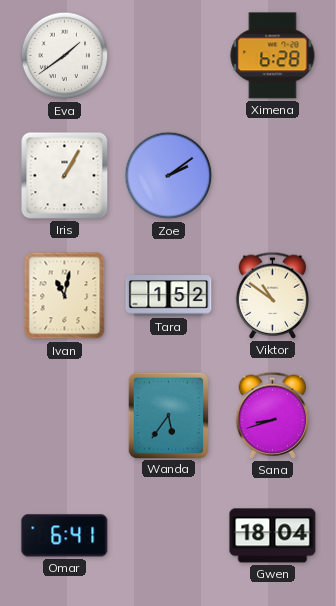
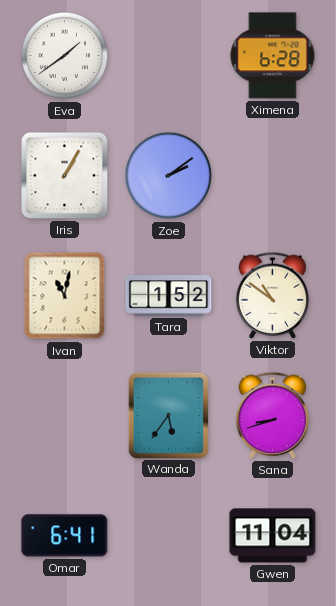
Gwen: 18:04 -> 11:04
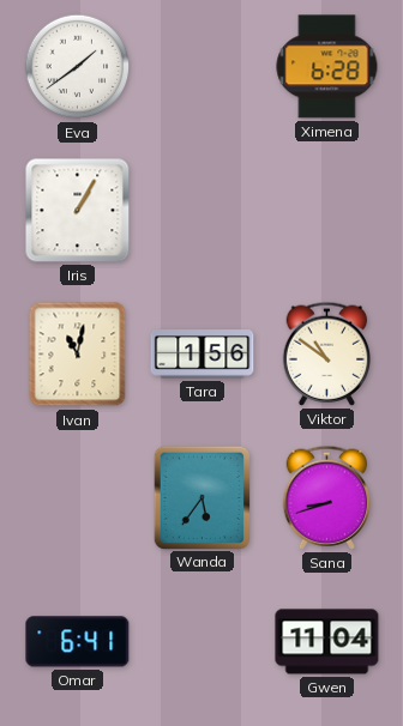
Zoe: 2:09 -> none
Tara: 1:52 -> 1:56
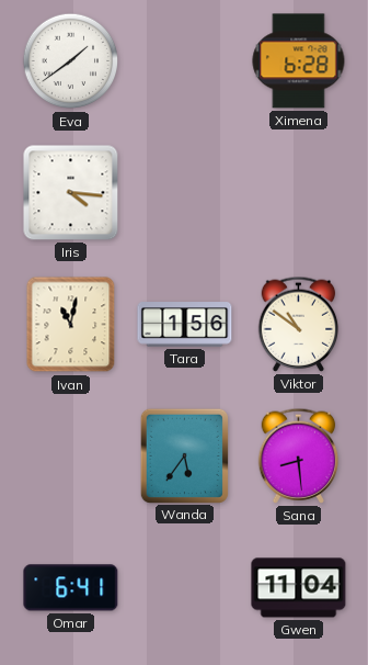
Iris: 1:05 -> 4:16
Sana: 8:42 -> 8:29
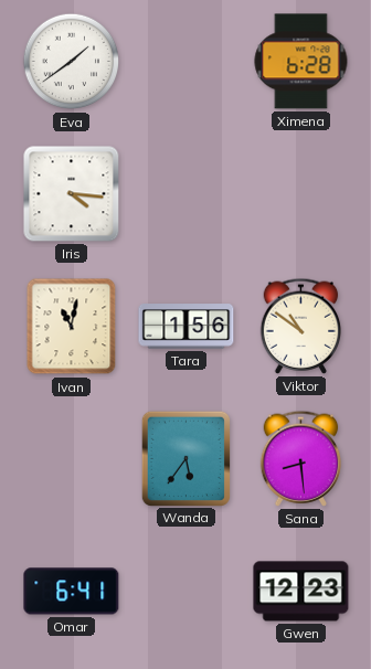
Gwen: 11:04 -> 12:23
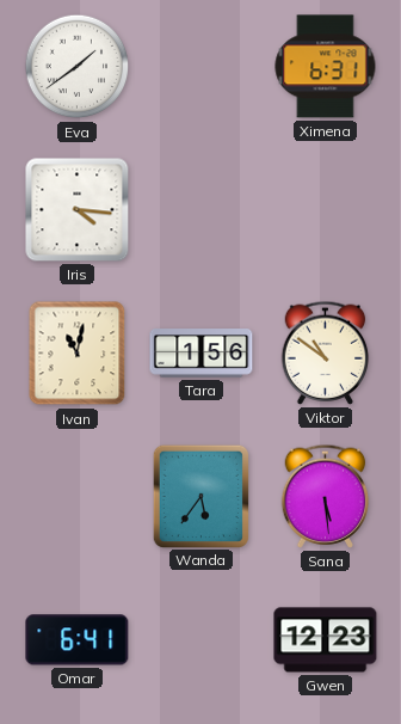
Ximena: 6:28 -> 6:31
Sana: 8:29 -> 5:29
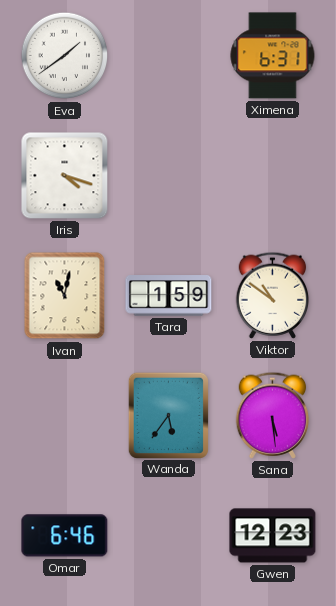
Iris: 4:16 -> 4:18
Tara: 1:56 -> 1:59
Omar: 6:41 -> 6:46
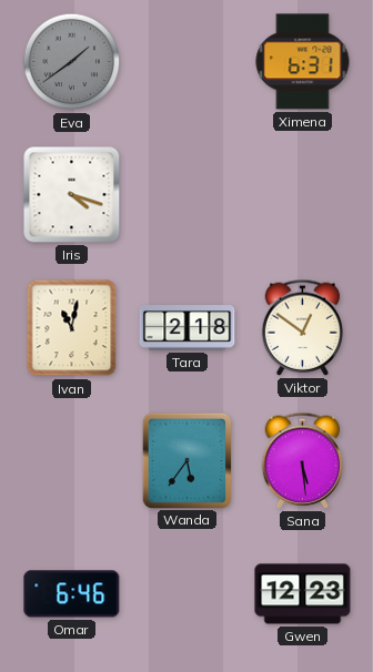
Eva dial: white -> grey
Tara: 1:59 -> 2:18
Viktor: 10:51 -> 12:51
